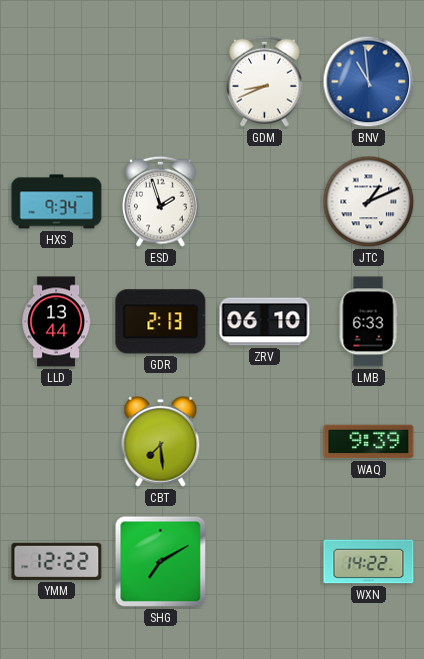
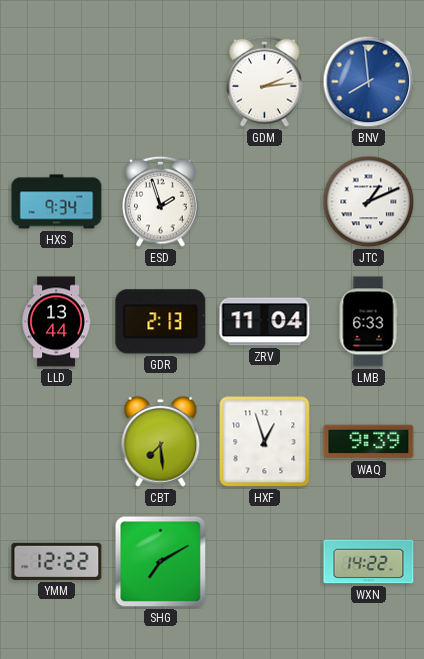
GDM: 8:41 -> 2:14
BNV: 10:59 -> 7:59
ZRV: 06:10 -> 11:04
HXF: none -> 12:57
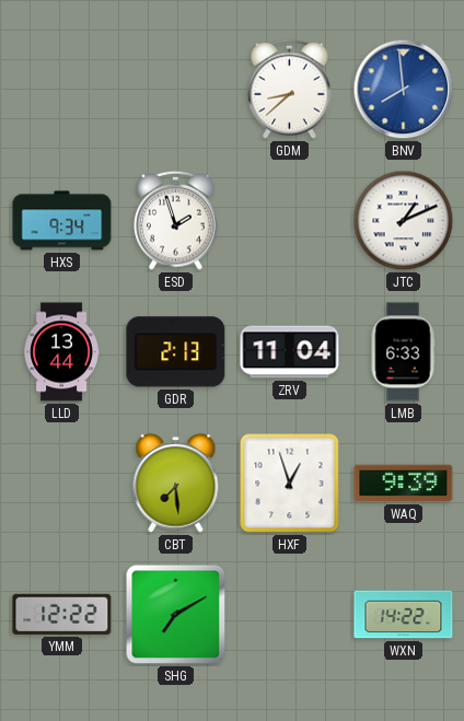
GDM: 2:14 -> 8:38
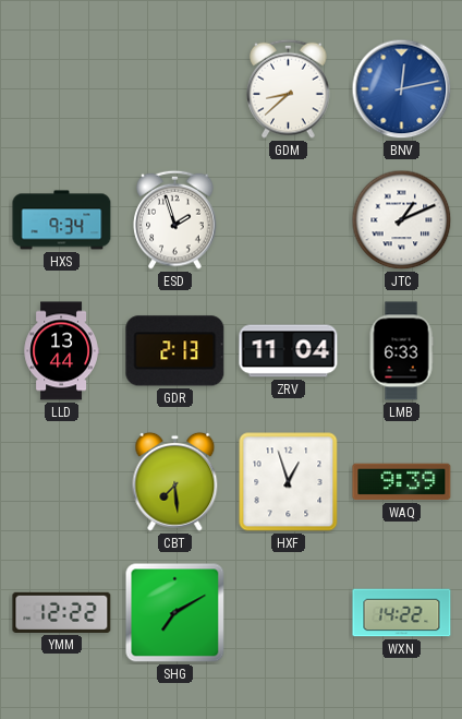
BNV: 7:59 -> 12:13
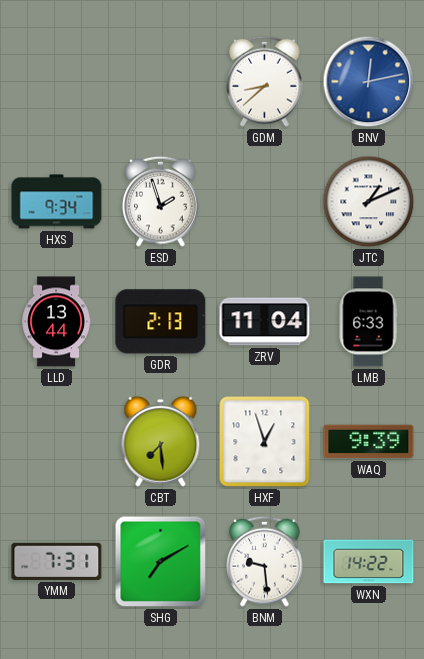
YMM: 12:22 -> 7:31
BNM: none -> 9:29
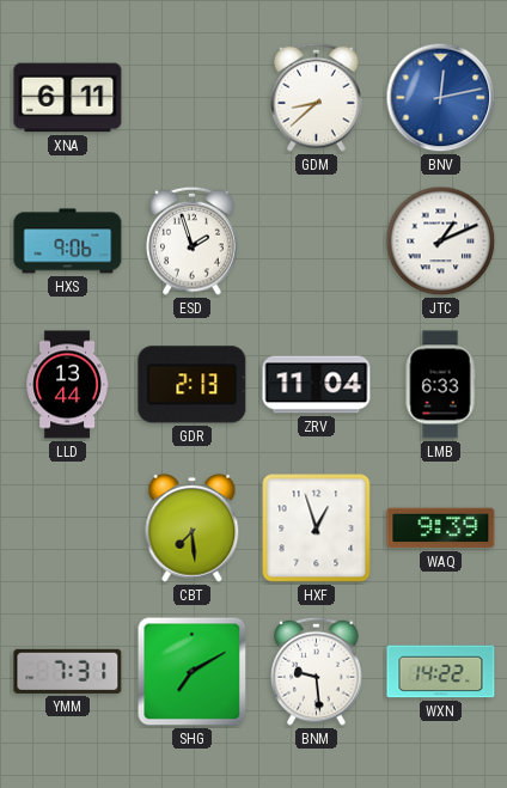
XNA: none -> 6:11
HXS: 9:34 -> 9:06
